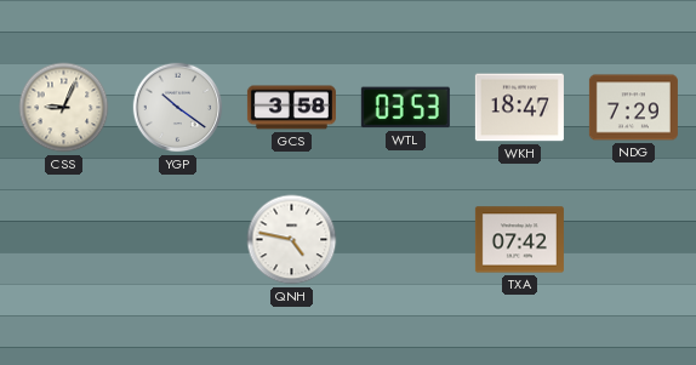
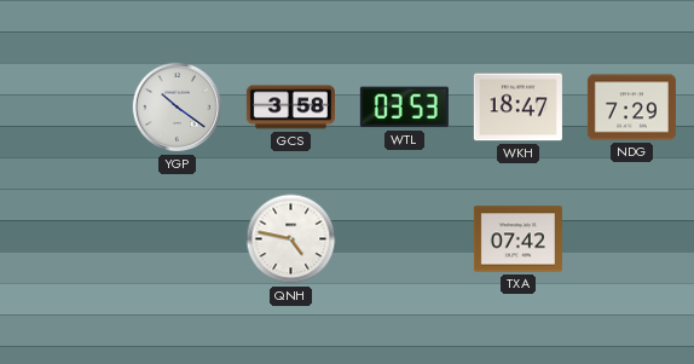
CSS: 9:04 -> none
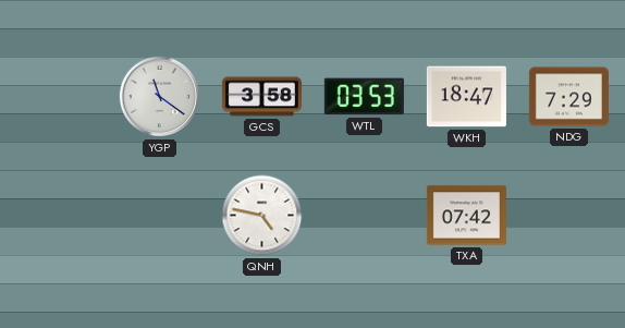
YGP: 10:21 -> 11:21
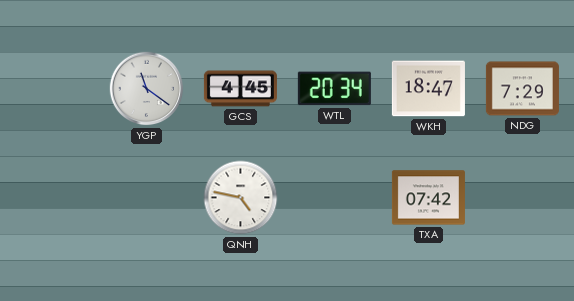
GCS: 3:58 -> 4:45
WTL: 03:53 -> 20:34
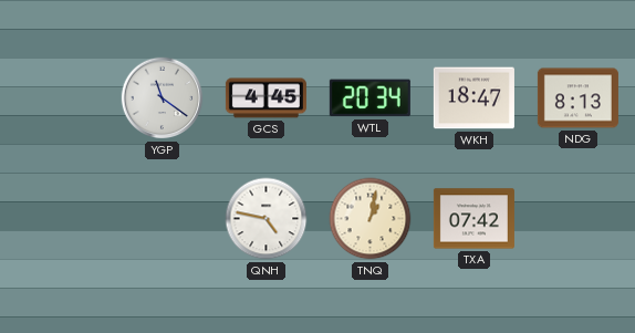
NDG: 7:29 -> 8:13
TNQ: none -> 1:02
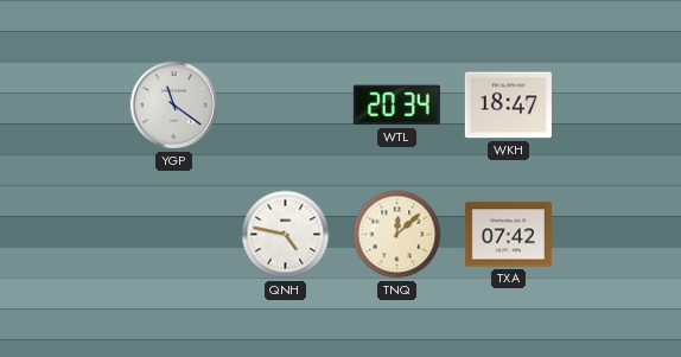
GCS: 4:45 -> none
NDG: 8:13 -> none
TNQ: 1:02 -> 12:08
